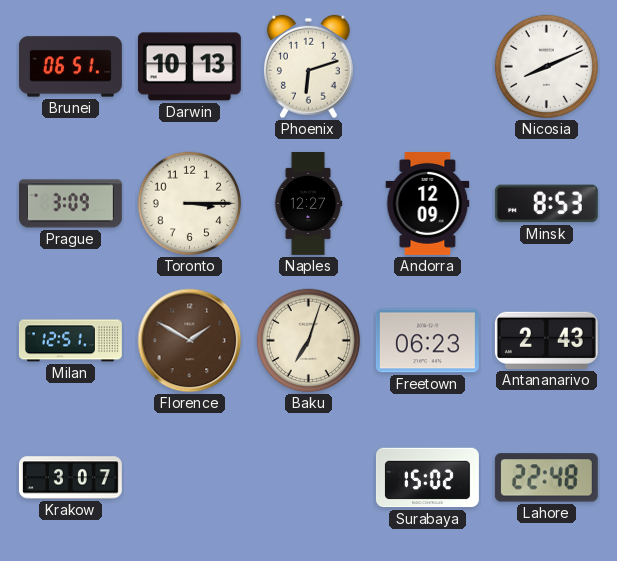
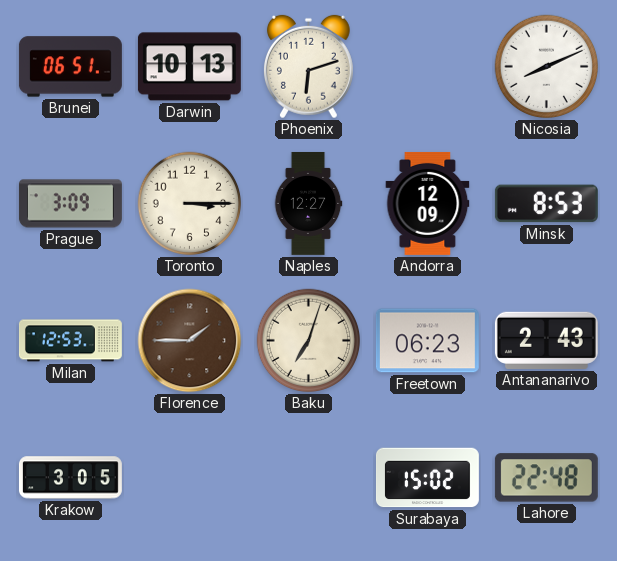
Milan: 12:51 -> 12:53
Florence: 1:50 -> 1:45
Krakow: 3:07 -> 3:05
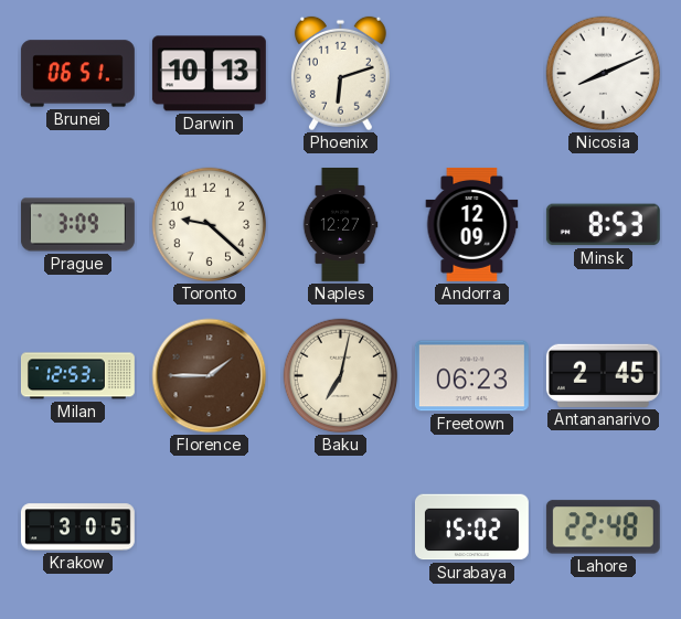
Toronto: 3:15 -> 9:22
Baku: 7:03 -> 7:02
Antananarivo: 2:43 -> 2:45
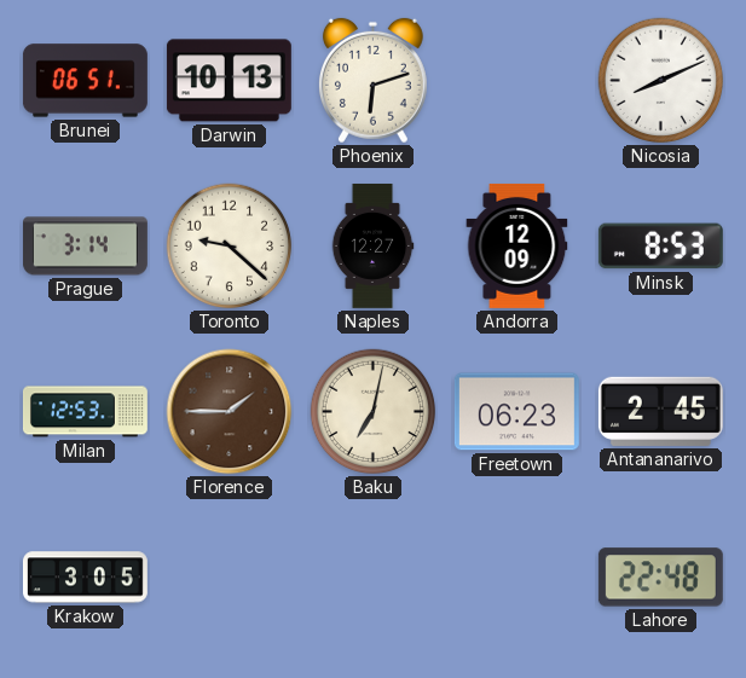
Prague: 3:09 -> 3:14
Surabaya: 15:02 -> none
